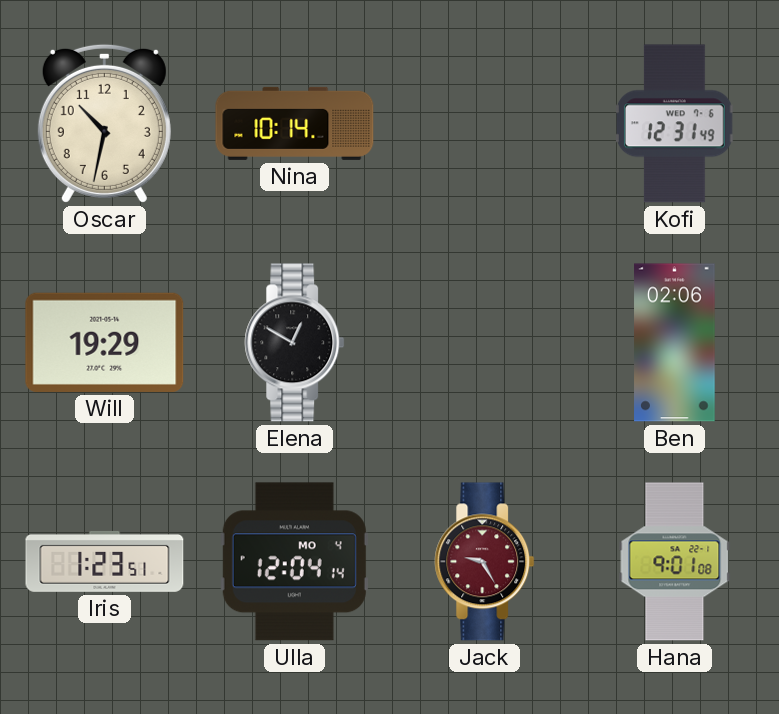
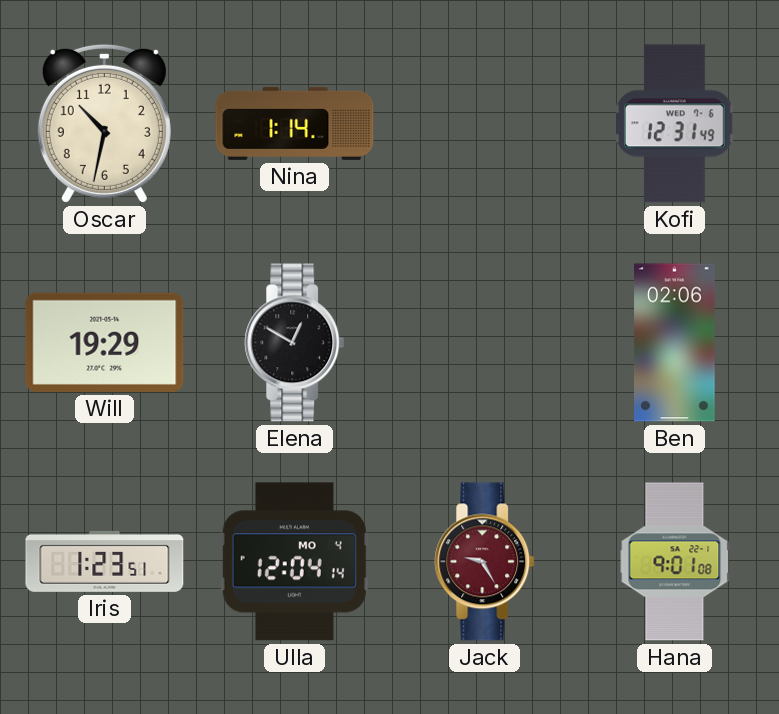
Nina: 10:14 -> 1:14
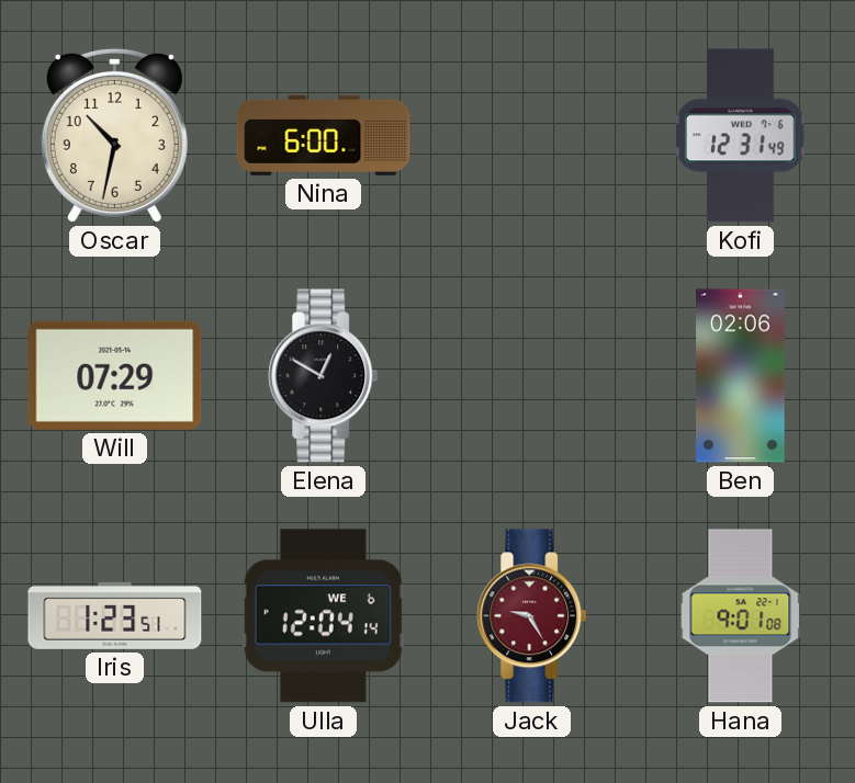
Nina: 1:14 -> 6:00
Will: 19:29 -> 07:29
Ulla date: MO 4 -> WE 6
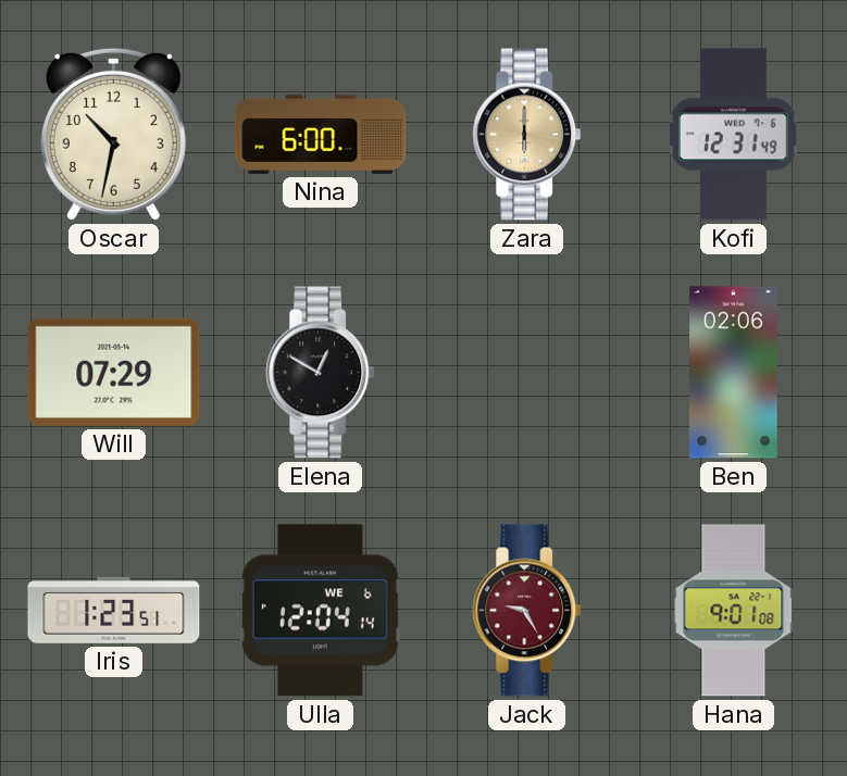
Zara: none -> 6:00
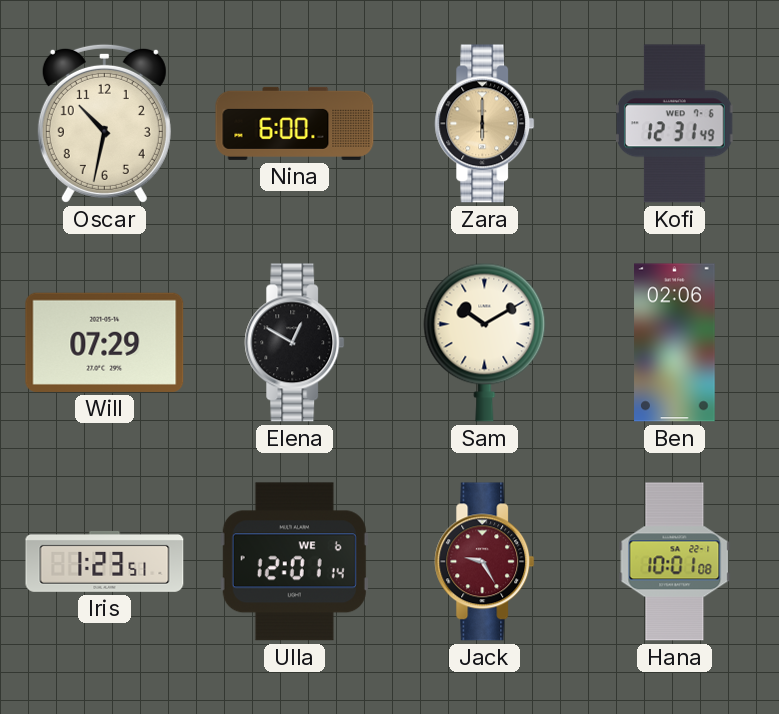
Sam: none -> 10:10
Ulla: 12:04 -> 12:01
Hana: 9:01 -> 10:01
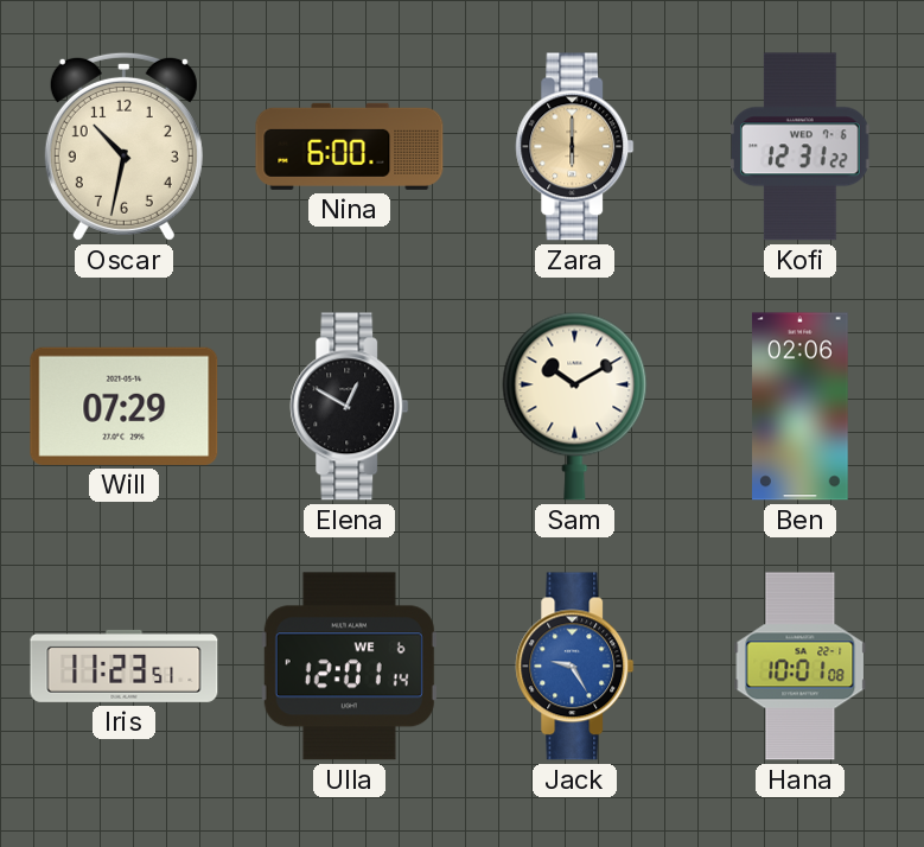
Kofi: 12:31:49 -> 12:31:22
Iris: 1:23 -> 11:23
Jack dial: burgundy -> blue
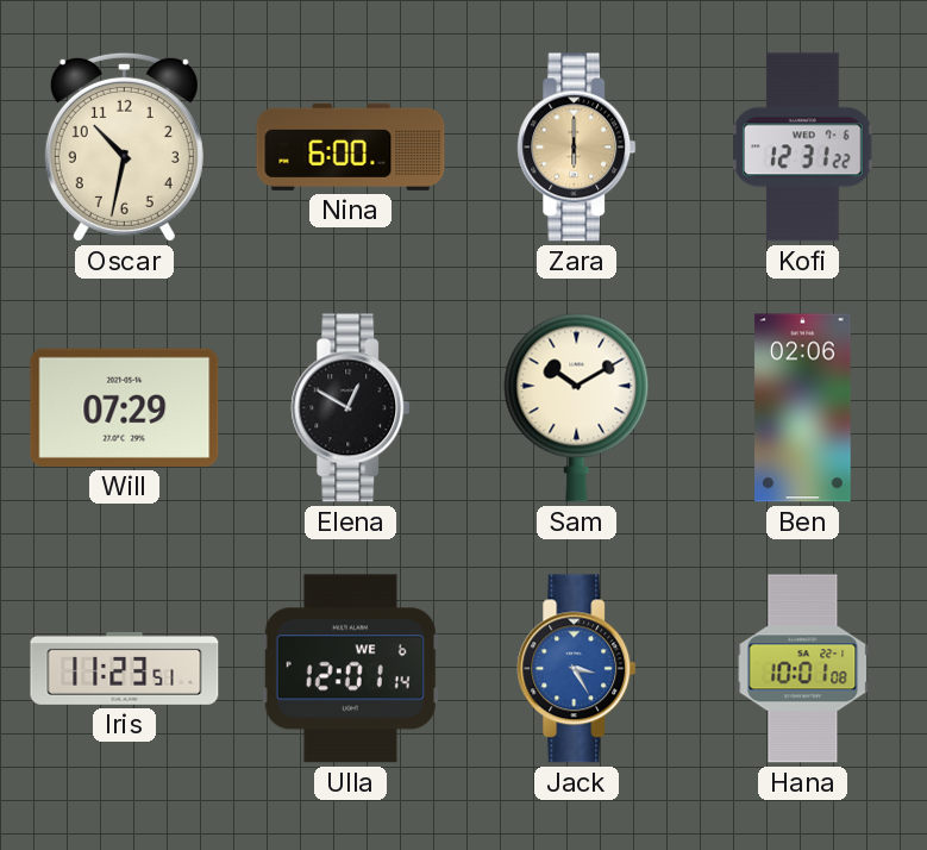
Jack: 9:25 -> 3:25
